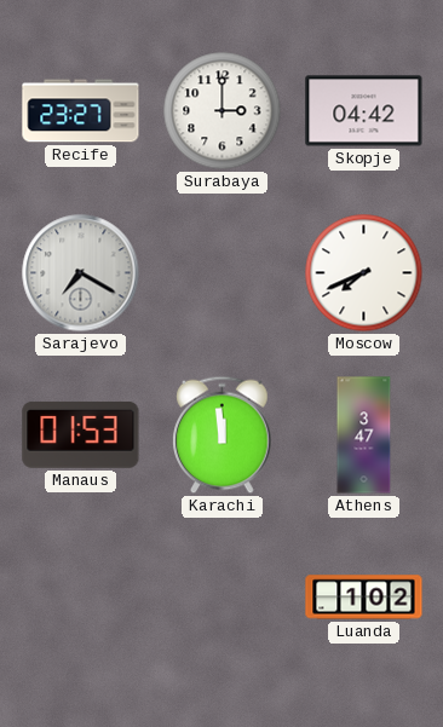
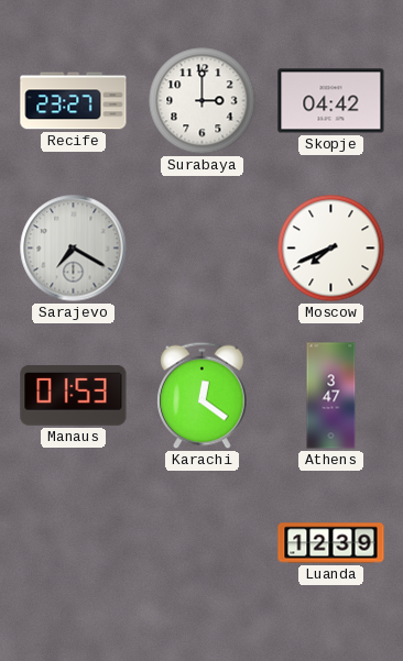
Karachi: 11:59 -> 12:21
Luanda: 1:02 -> 12:39
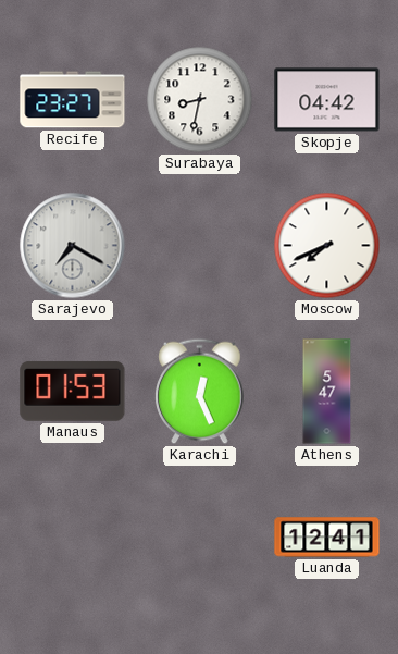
Surabaya: 3:00 -> 8:32
Karachi: 12:21 -> 12:26
Athens: 3:47 -> 5:47
Luanda: 12:39 -> 12:41
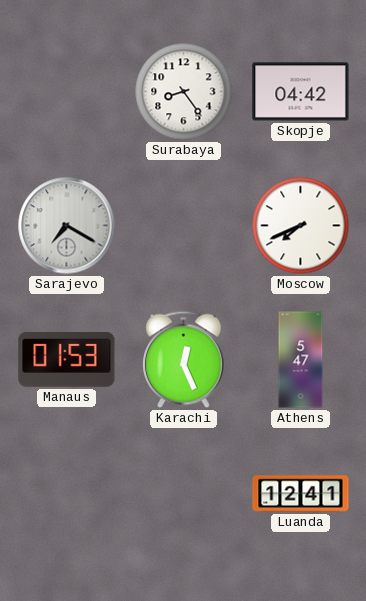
Recife: 23:27 -> none
Surabaya: 8:32 -> 8:24
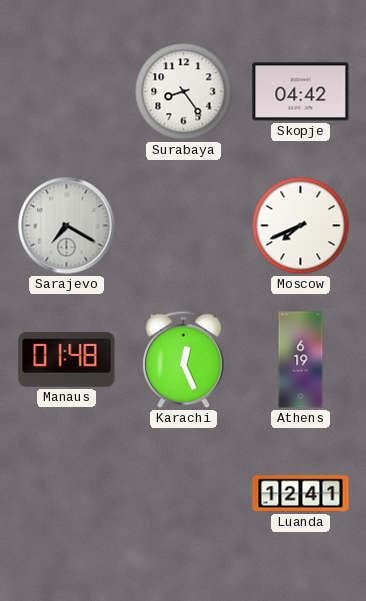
Manaus: 01:53 -> 01:48
Athens: 5:47 -> 6:19
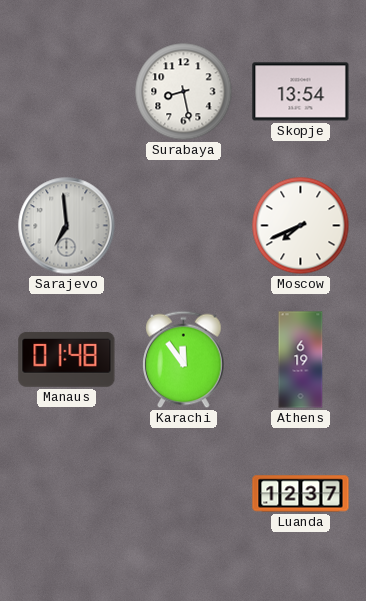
Surabaya: 8:24 -> 8:28
Skopje: 04:42 -> 13:54
Sarajevo: 7:20 -> 6:59
Karachi: 12:26 -> 11:54
Luanda: 12:41 -> 12:37
